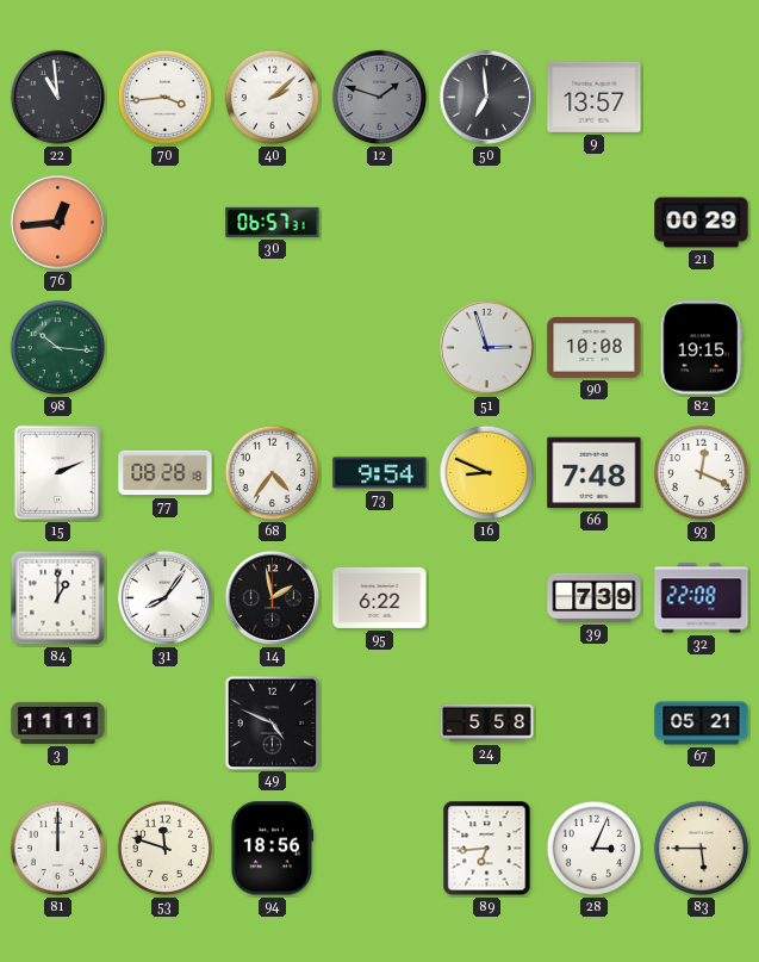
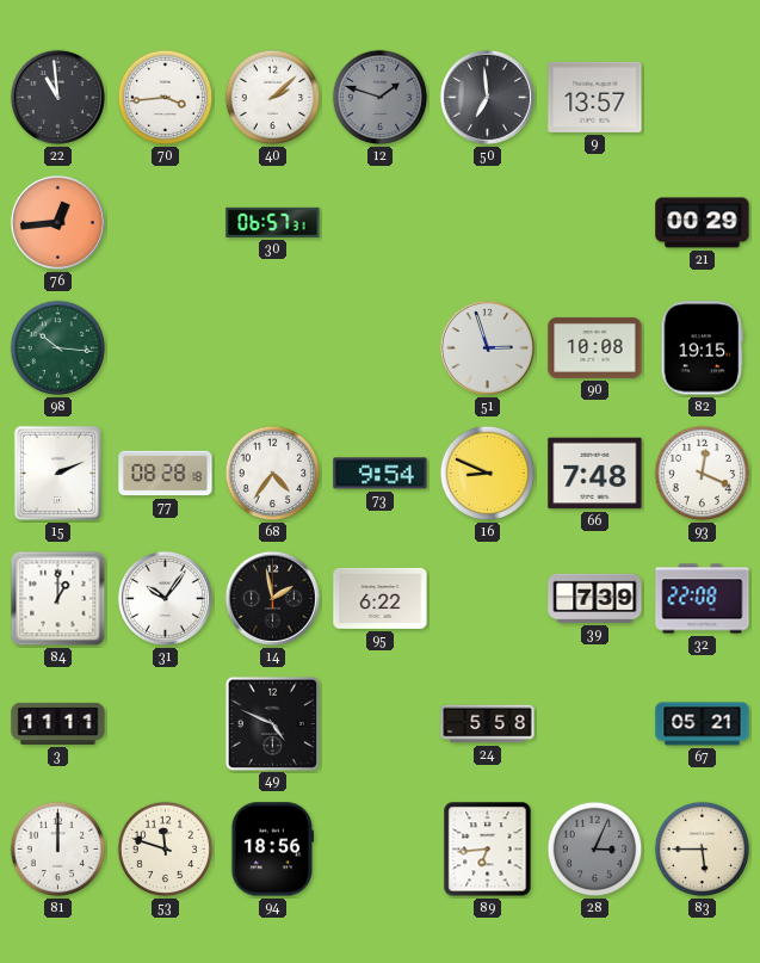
31: 8:06 -> 10:06
28 dial: white -> grey
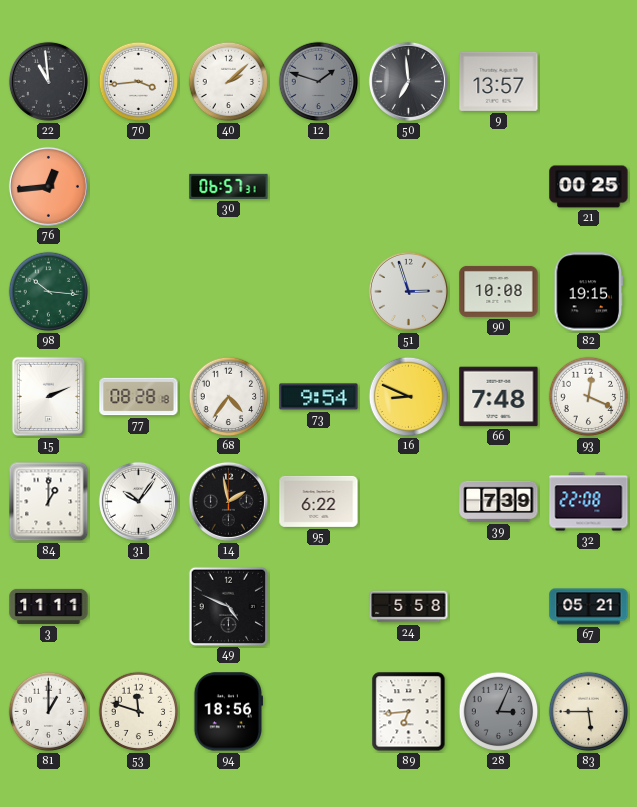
21: 00:29 -> 00:25
81: 12:00 -> 1:00
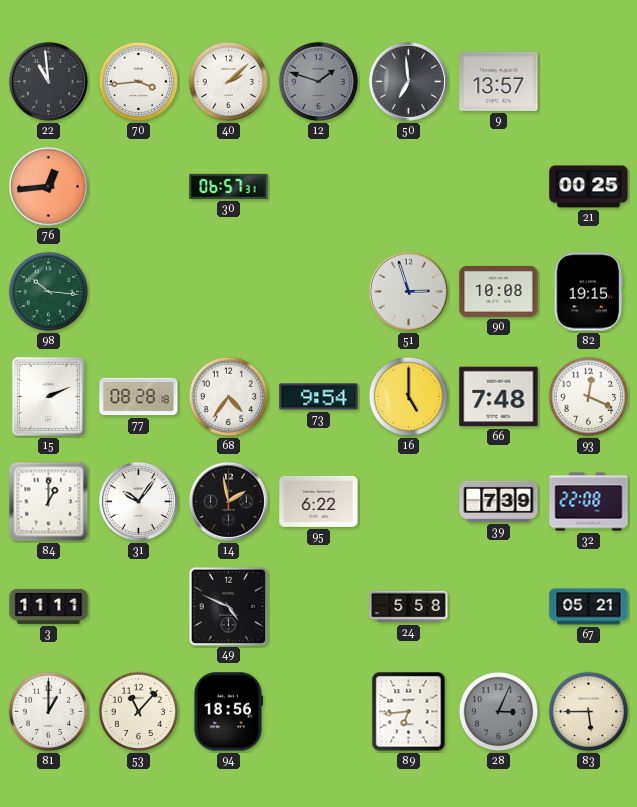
16: 8:49 -> 5:00
53: 11:48 -> 11:07
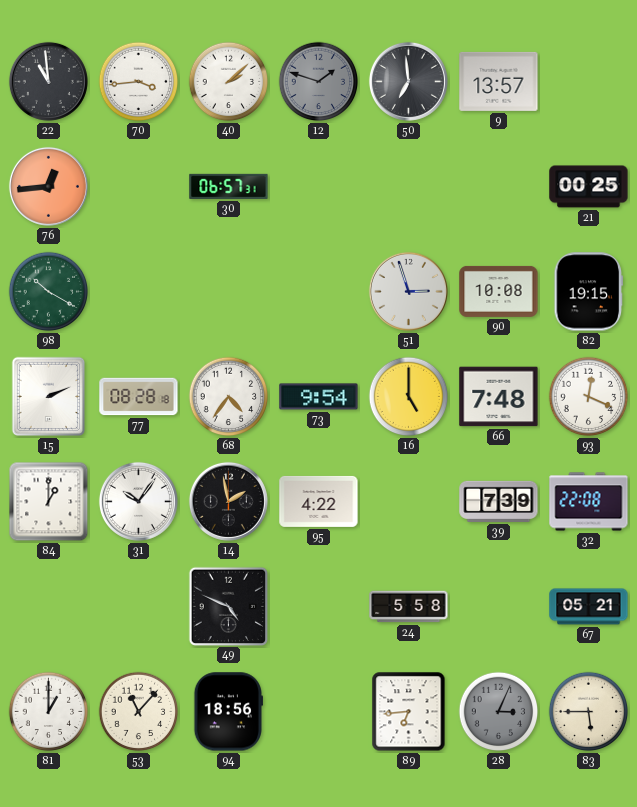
98: 10:16 -> 10:20
95: 6:22 -> 4:22
3: 11:11 -> none
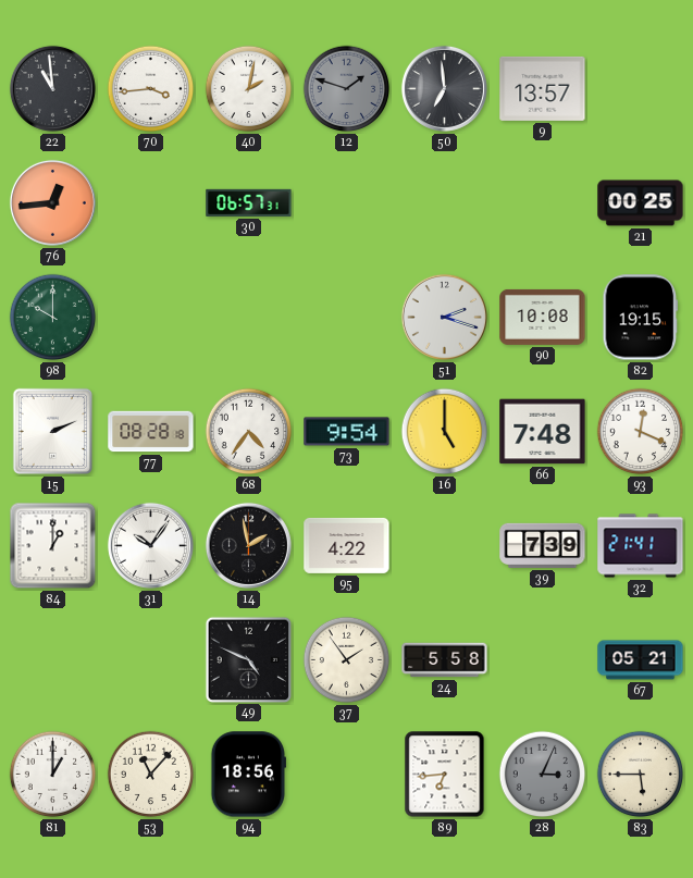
40: 2:08 -> 2:02
98: 10:20 -> 10:00
51: 2:57 -> 2:18
32: 22:08 -> 21:41
37: none -> 1:54
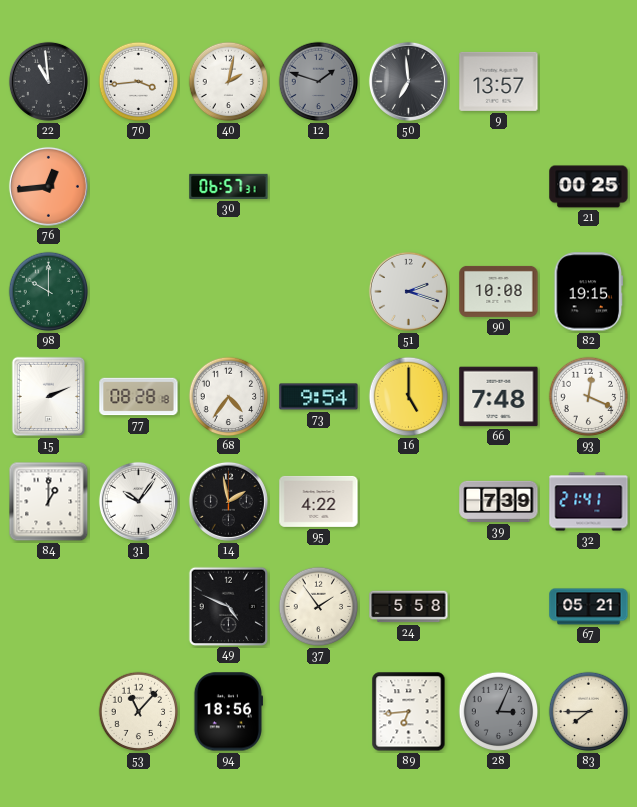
81: 1:00 -> none
83: 5:45 -> 7:45
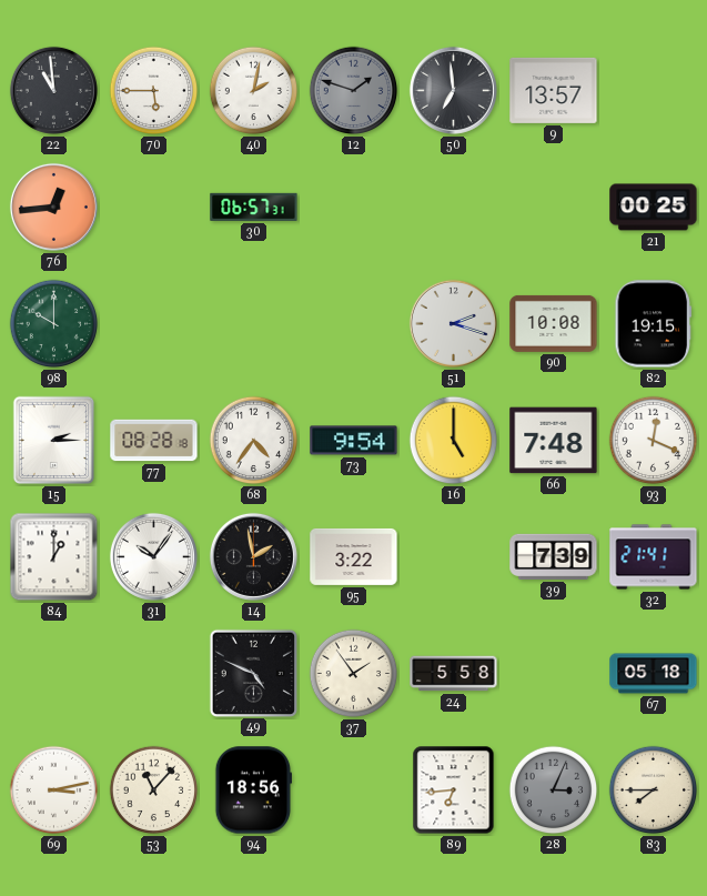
70: 3:44 -> 5:45
15: 2:11 -> 2:15
95: 4:22 -> 3:22
67: 05:21 -> 05:18
69: none -> 3:13
